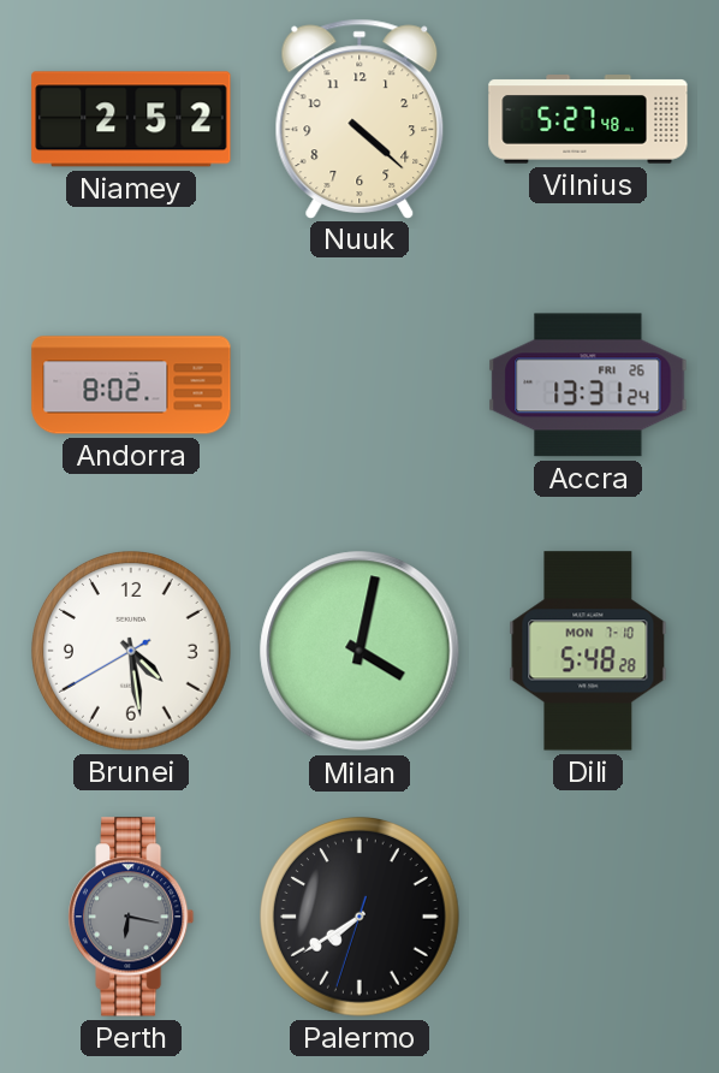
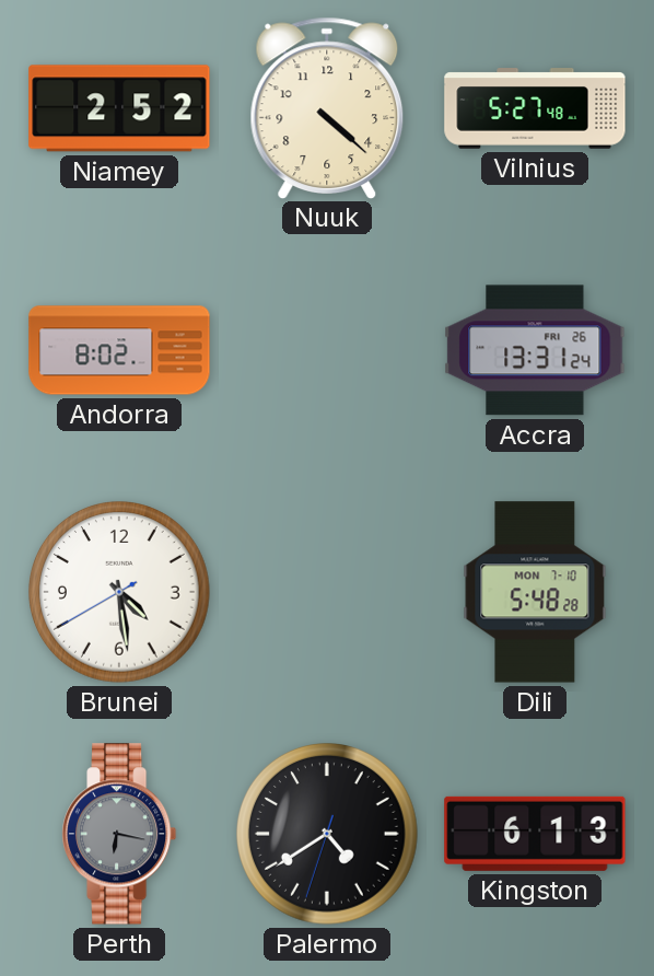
Milan: 4:02 -> none
Palermo: 7:39 -> 4:39
Kingston: none -> 6:13
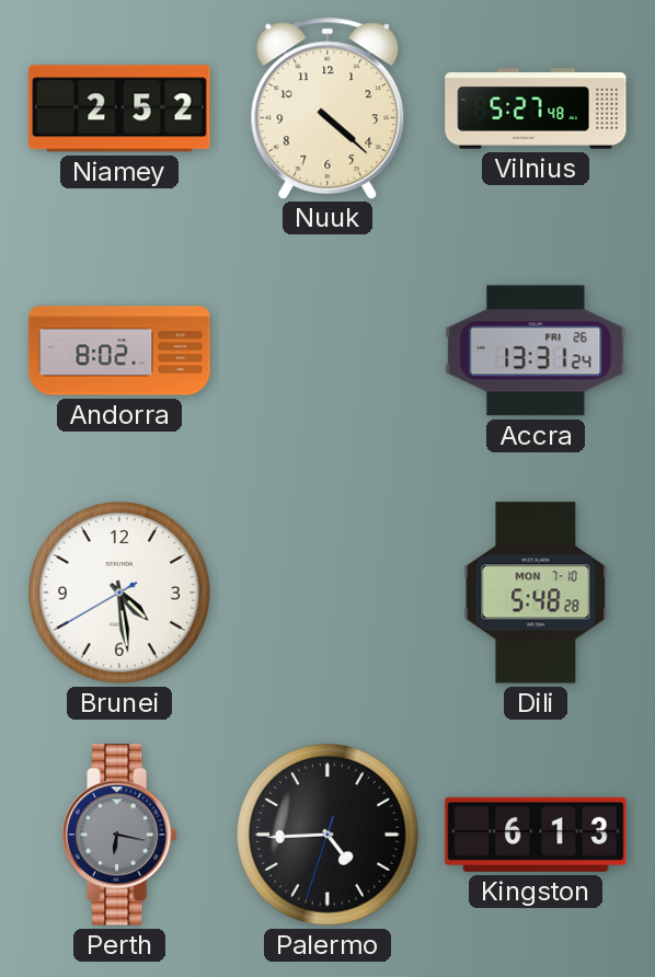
Palermo: 4:39 -> 4:44
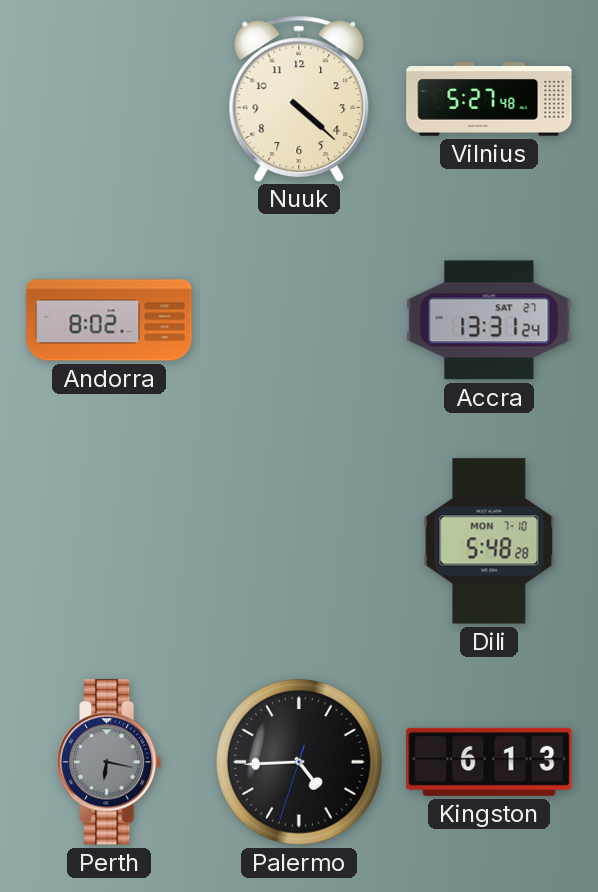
Niamey: 2:52 -> none
Accra date: FRI 26 -> SAT 27
Brunei: 4:28 -> none
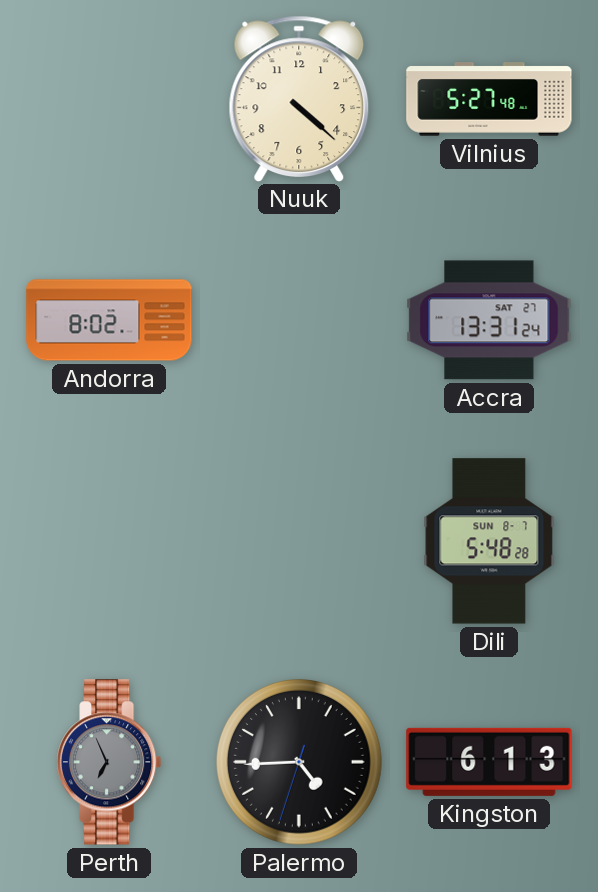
Dili date: MON 7-10 -> SUN 8-7
Perth: 6:17 -> 6:56
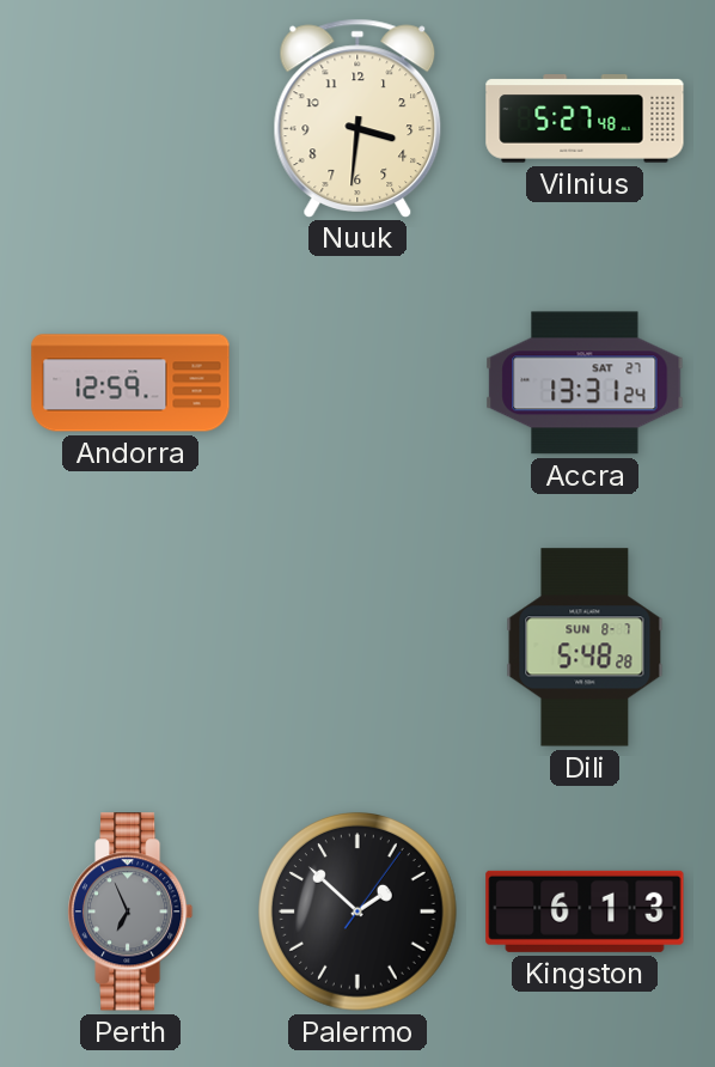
Nuuk: 4:22 -> 3:31
Andorra: 8:02 -> 12:59
Palermo: 4:44 -> 1:52
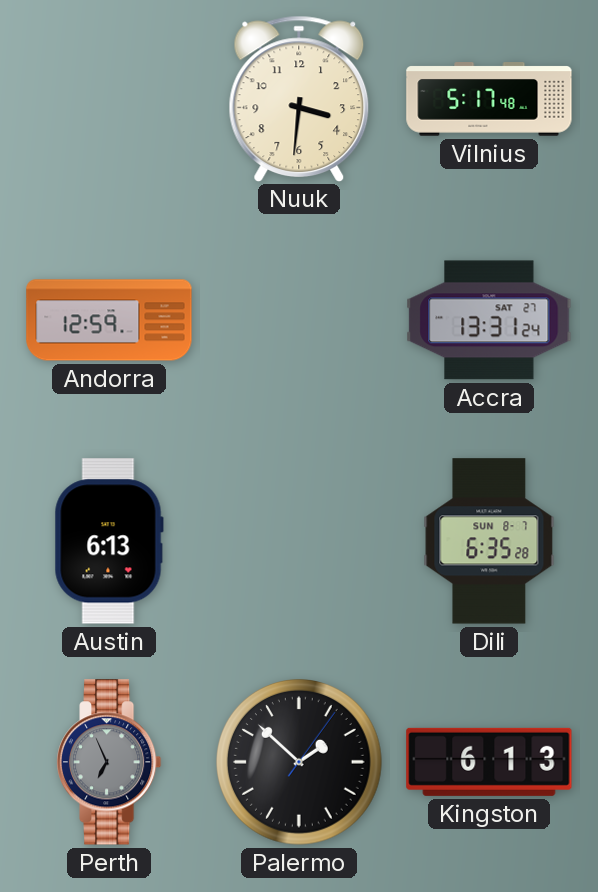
Vilnius: 5:27 -> 5:17
Austin: none -> 6:13
Dili: 5:48 -> 6:35
